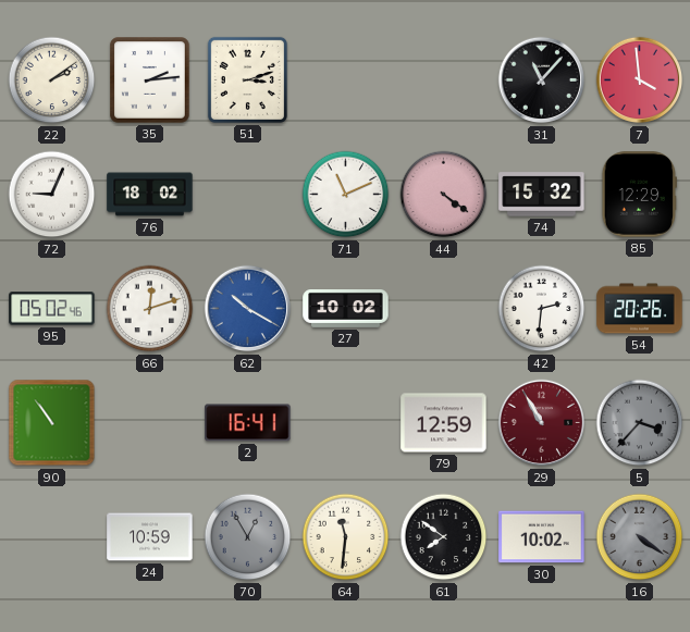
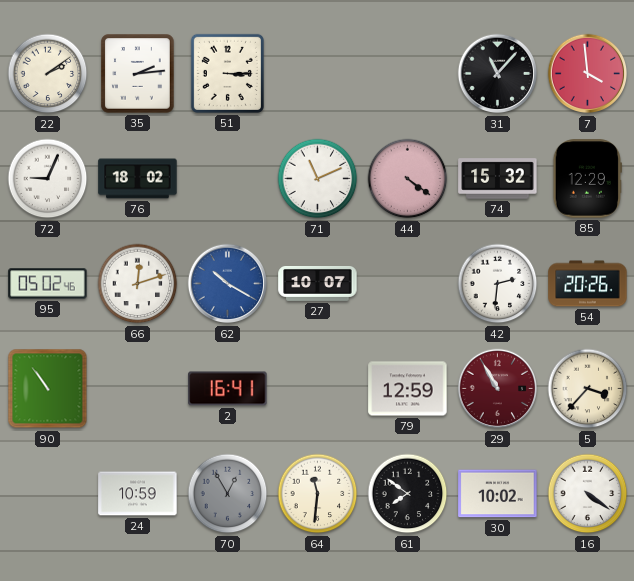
51: 3:12 -> 3:15
27: 10:02 -> 10:07
5 dial: grey -> cream
16 dial: grey -> white
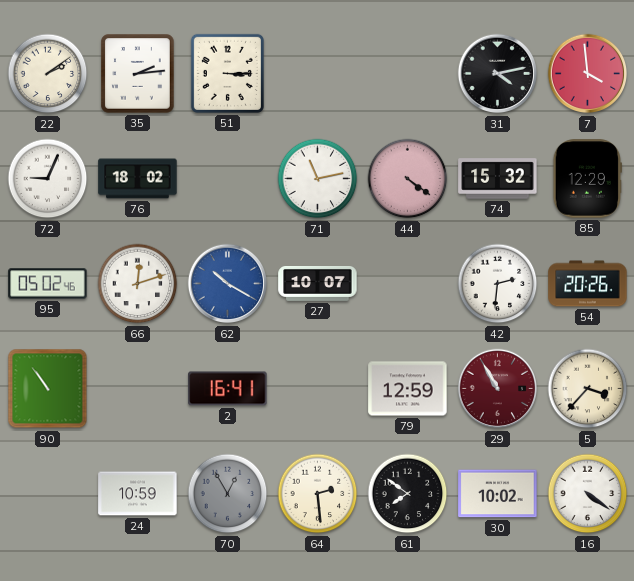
31: 11:07 -> 4:13
71: 11:11 -> 11:13
64: 11:31 -> 2:29
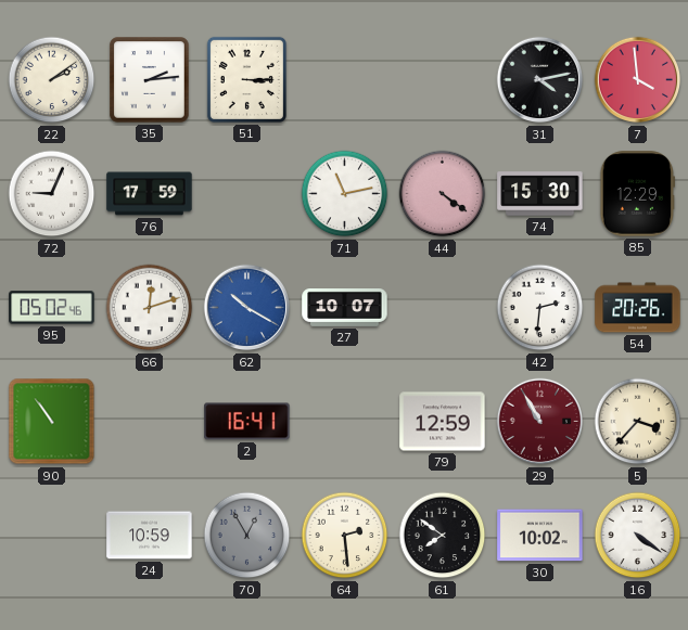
76: 18:02 -> 17:59
74: 15:32 -> 15:30
